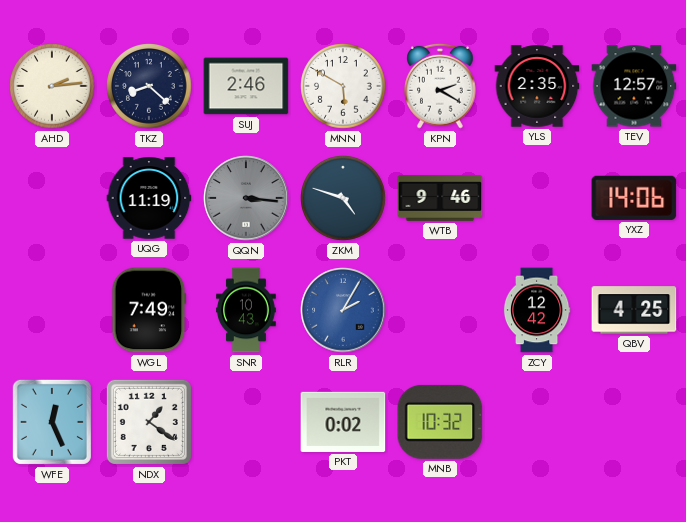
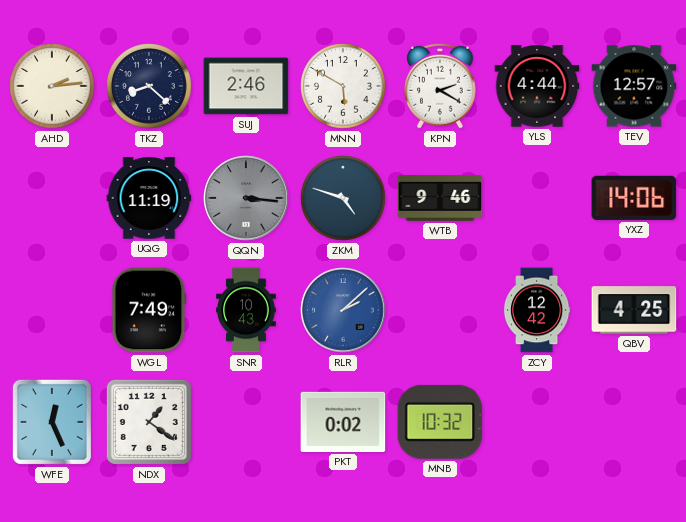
YLS: 2:35 -> 4:44
RLR: 2:05 -> 2:08
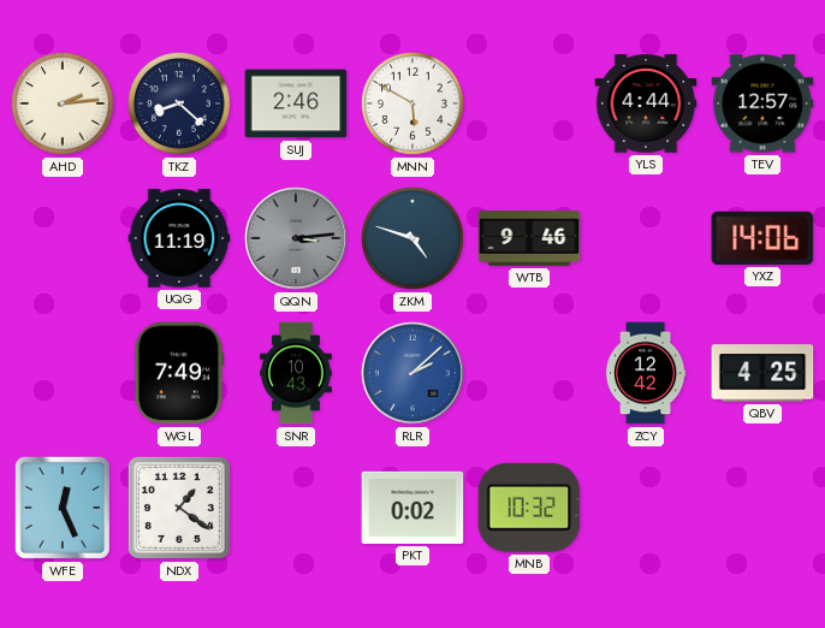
KPN: 2:20 -> none
QQN: 3:16 -> 3:14
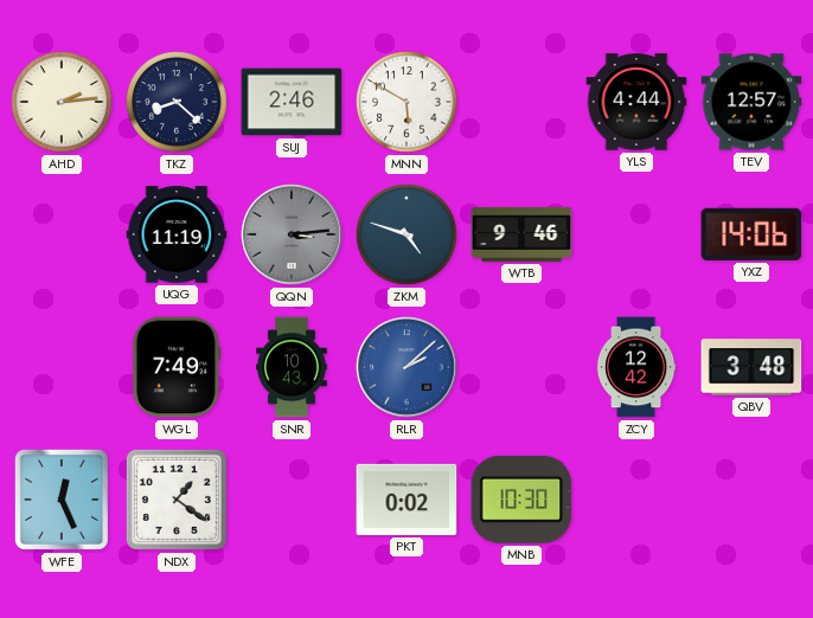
QBV: 4:25 -> 3:48
MNB: 10:32 -> 10:30
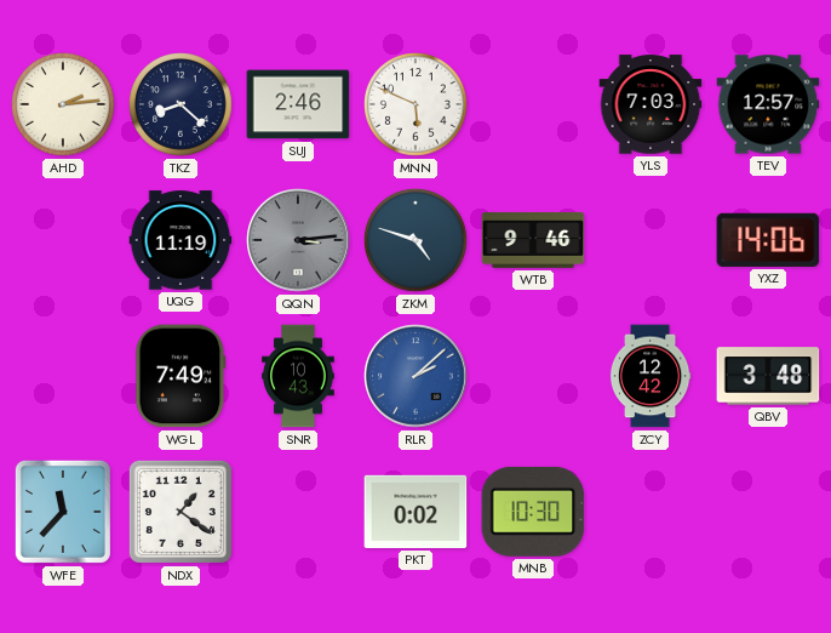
MNN: 5:50 -> 5:49
YLS: 4:44 -> 7:03
WFE: 12:26 -> 11:37
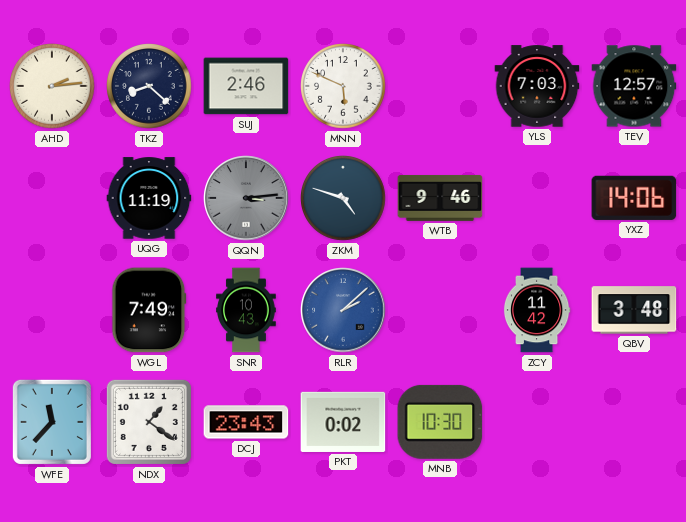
ZCY: 12:42 -> 11:42
DCJ: none -> 23:43
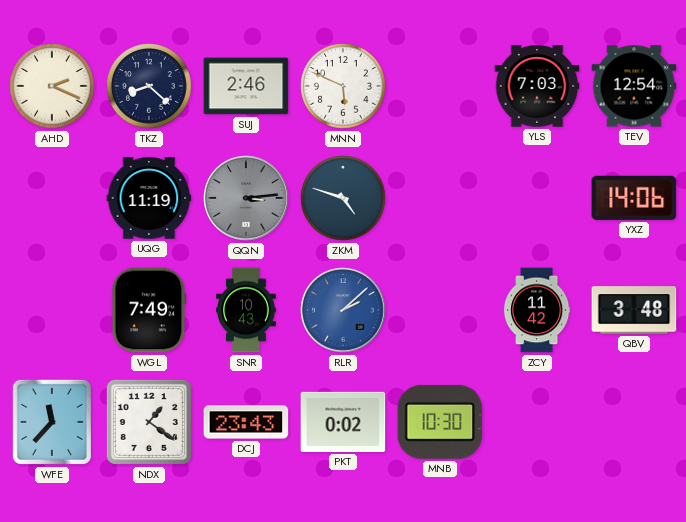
AHD: 2:14 -> 2:19
TEV: 12:57 -> 12:54
WTB: 9:46 -> none
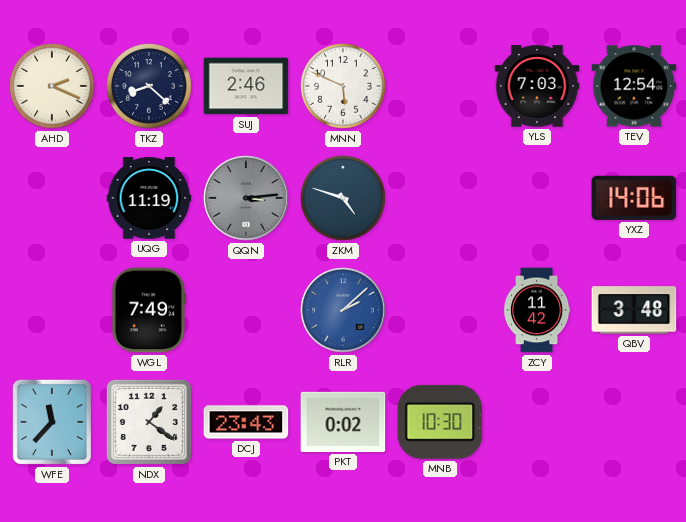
SNR: 10:43 -> none
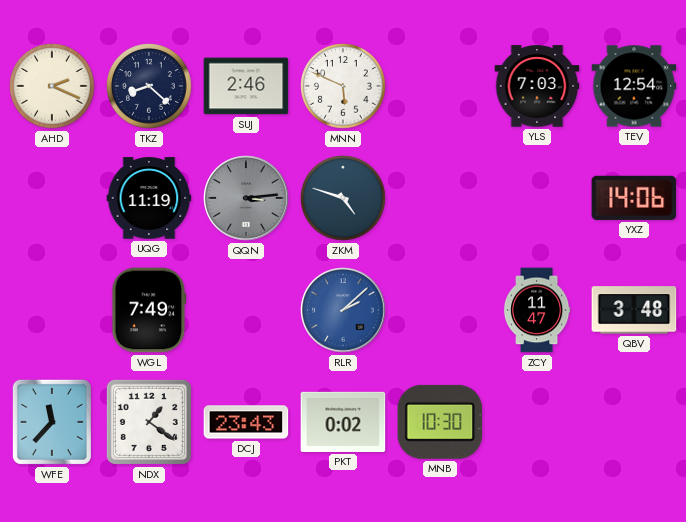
ZCY: 11:42 -> 11:47
